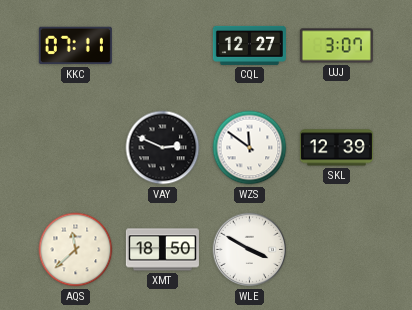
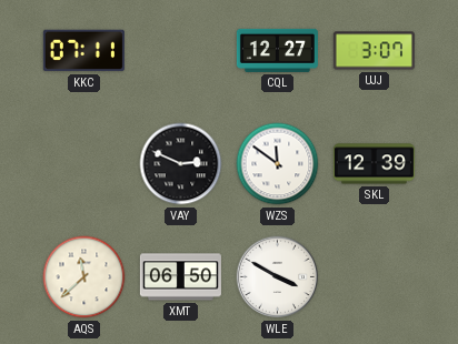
XMT: 18:50 -> 06:50
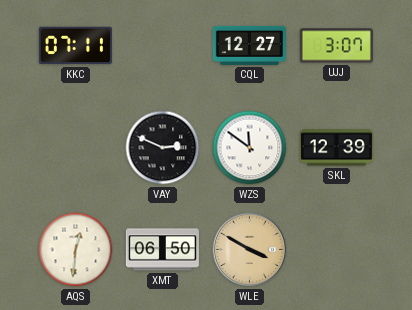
AQS: 11:38 -> 12:31
WLE dial: white -> champagne
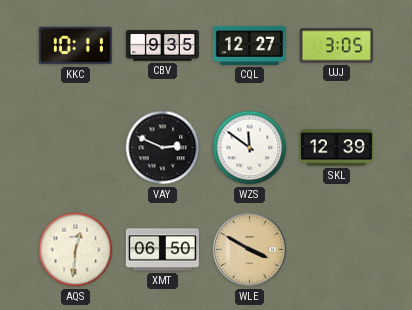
KKC: 07:11 -> 10:11
CBV: none -> 9:35
UJJ: 3:07 -> 3:05
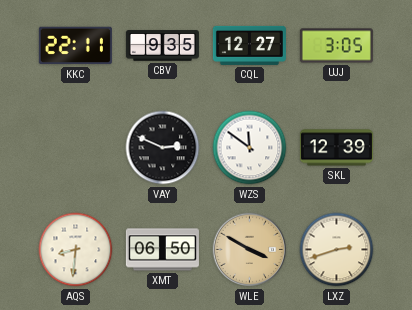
KKC: 10:11 -> 22:11
AQS: 12:31 -> 8:31
LXZ: none -> 2:42
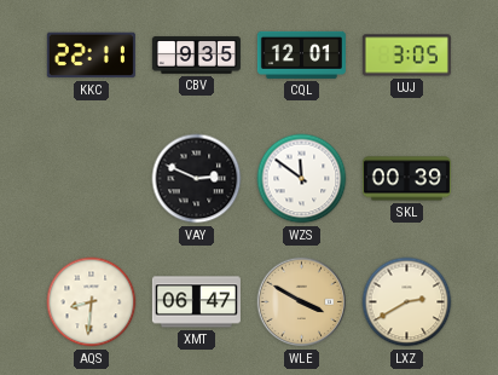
CQL: 12:27 -> 12:01
SKL: 12:39 -> 00:39
XMT: 06:50 -> 06:47
LXZ: 2:42 -> 2:40
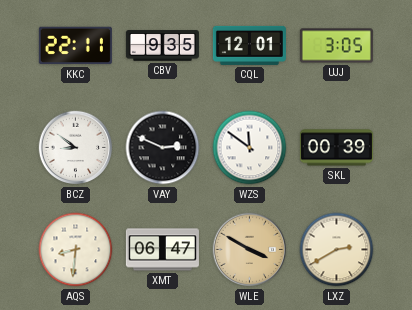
BCZ: none -> 8:51
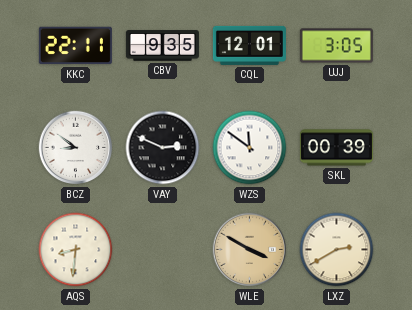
XMT: 06:47 -> none
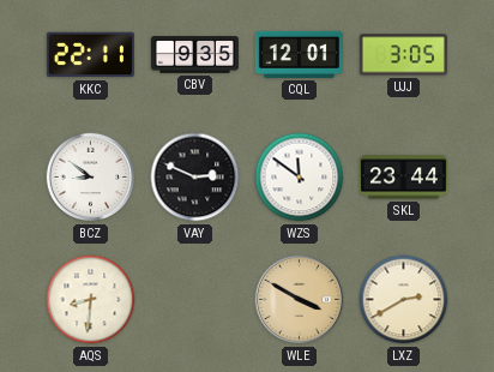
SKL: 00:39 -> 23:44
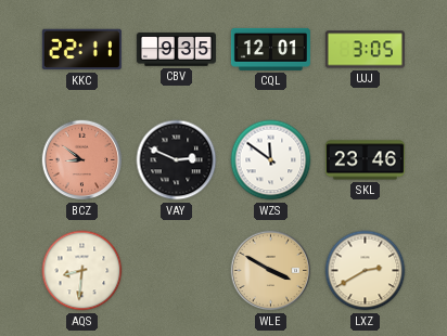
BCZ dial: white -> salmon
SKL: 23:44 -> 23:46
